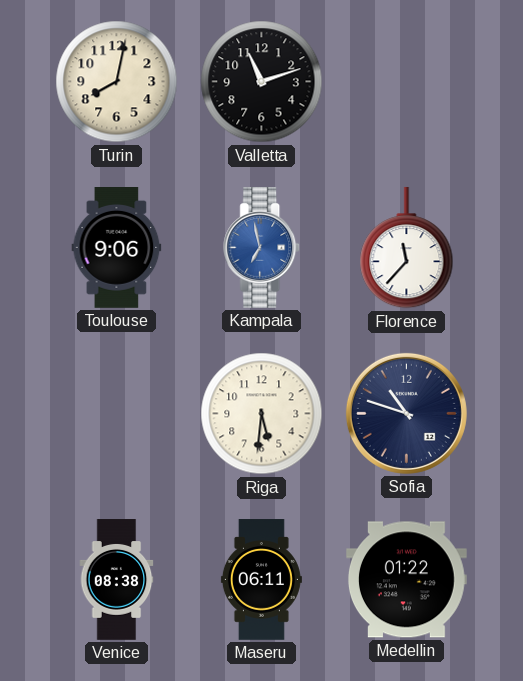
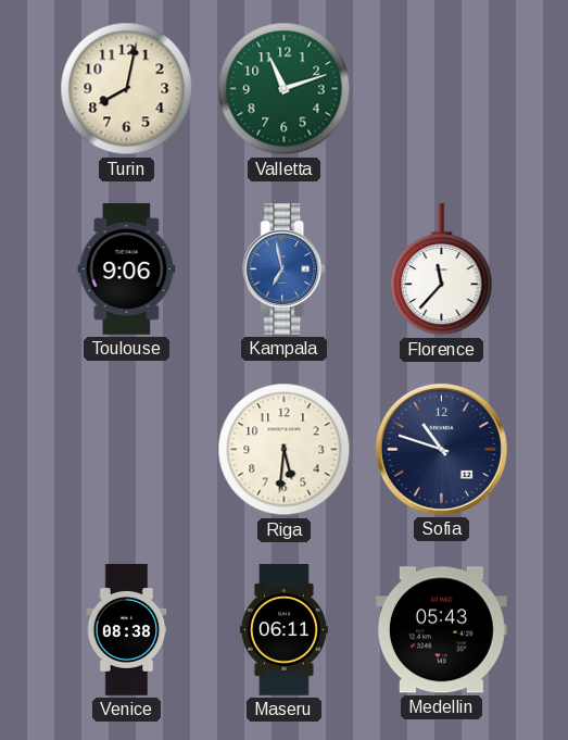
Valletta dial: black -> green
Medellin: 01:22 -> 05:43
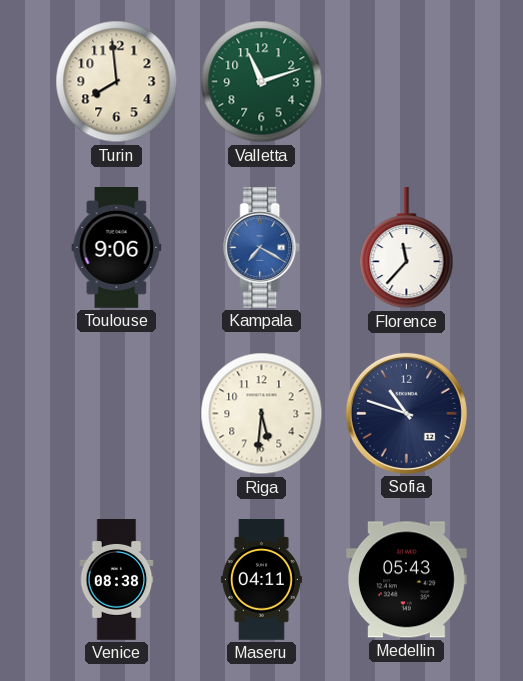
Turin: 8:02 -> 7:59
Kampala: 6:58 -> 7:20
Maseru: 06:11 -> 04:11
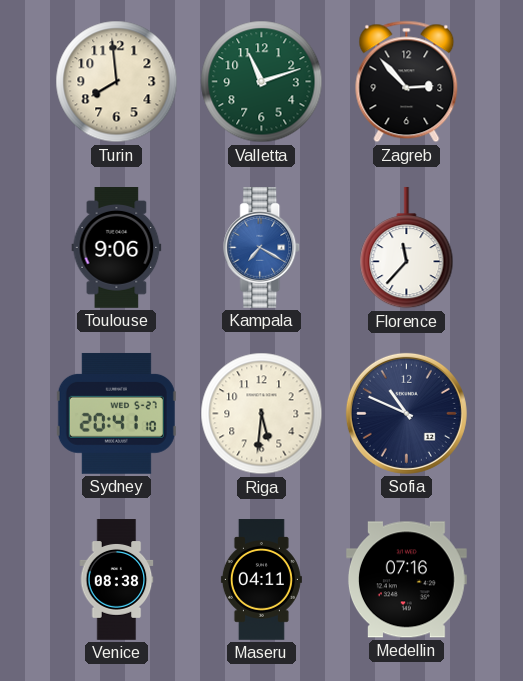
Zagreb: none -> 2:53
Sydney: none -> 20:41
Sofia: 10:48 -> 10:49
Medellin: 05:43 -> 07:16
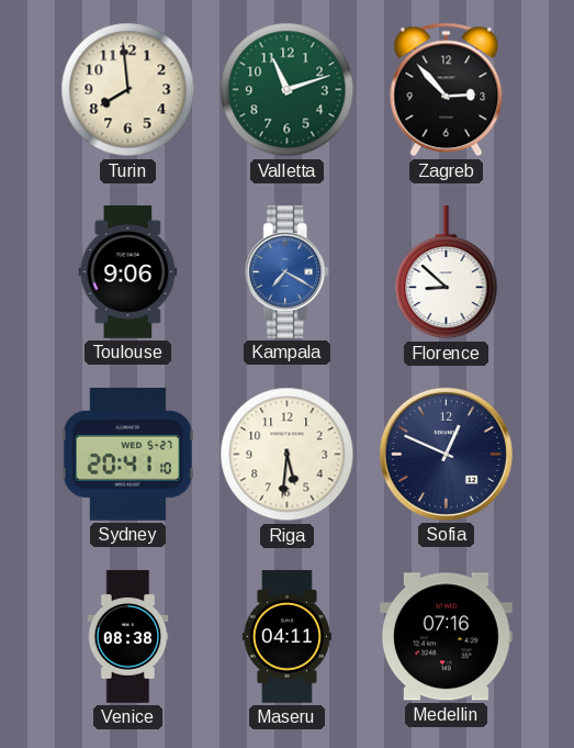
Florence: 11:37 -> 8:52
Sofia: 10:49 -> 12:49
